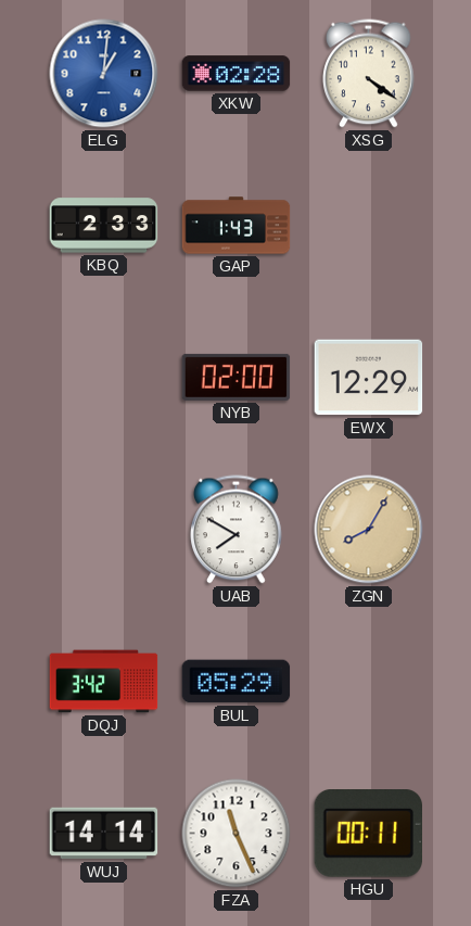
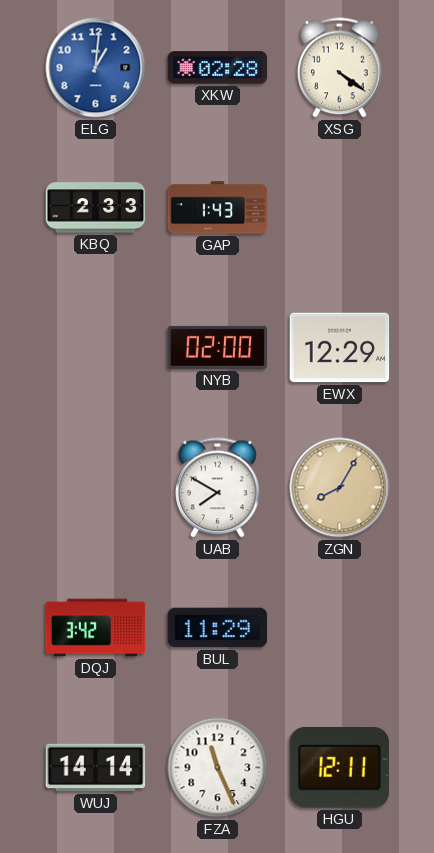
BUL: 05:29 -> 11:29
HGU: 00:11 -> 12:11
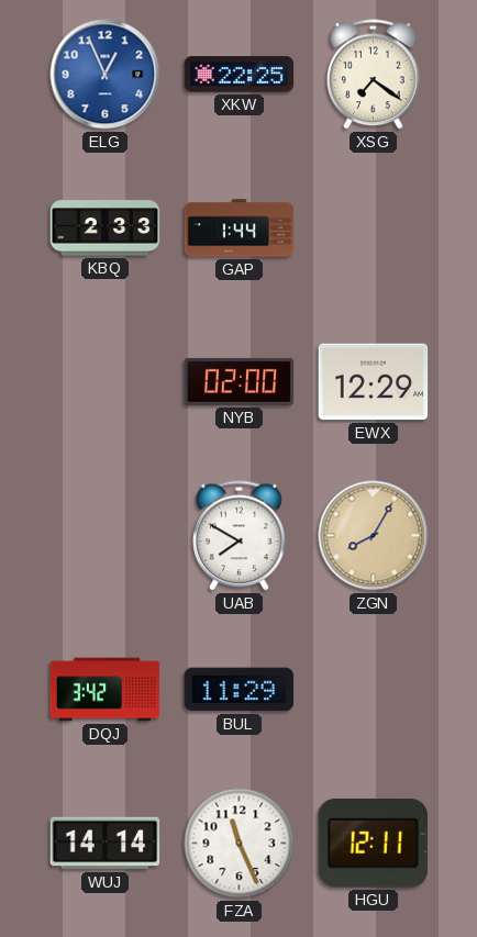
ELG: 1:01 -> 12:56
XKW: 02:28 -> 22:25
XSG: 4:21 -> 7:21
GAP: 1:43 -> 1:44
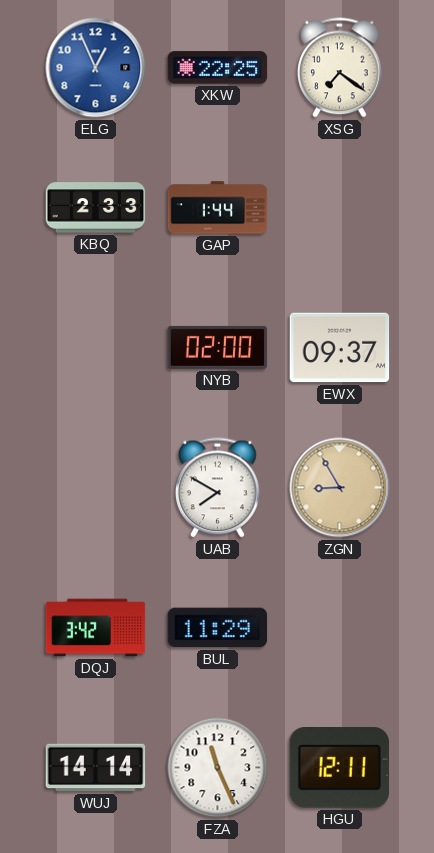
EWX: 12:29 -> 09:37
ZGN: 8:05 -> 8:55
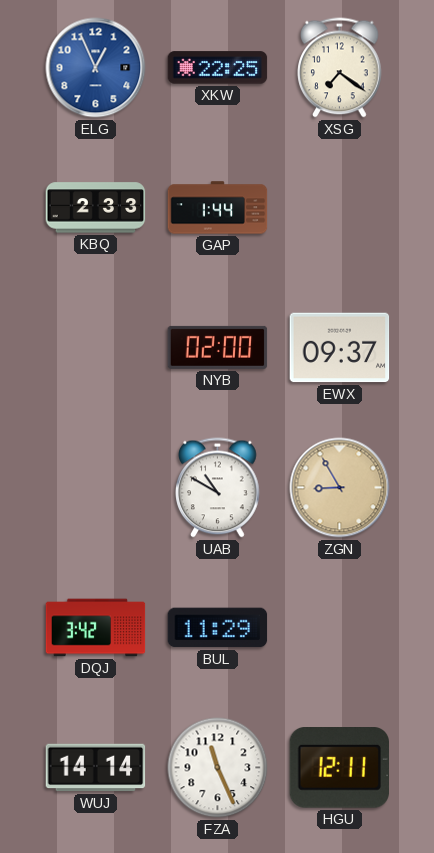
UAB: 7:50 -> 10:50
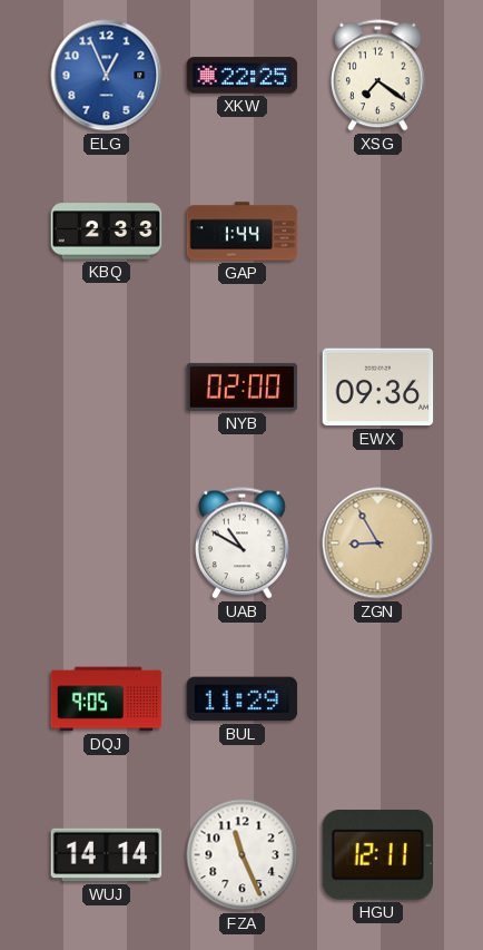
EWX: 09:37 -> 09:36
DQJ: 3:42 -> 9:05
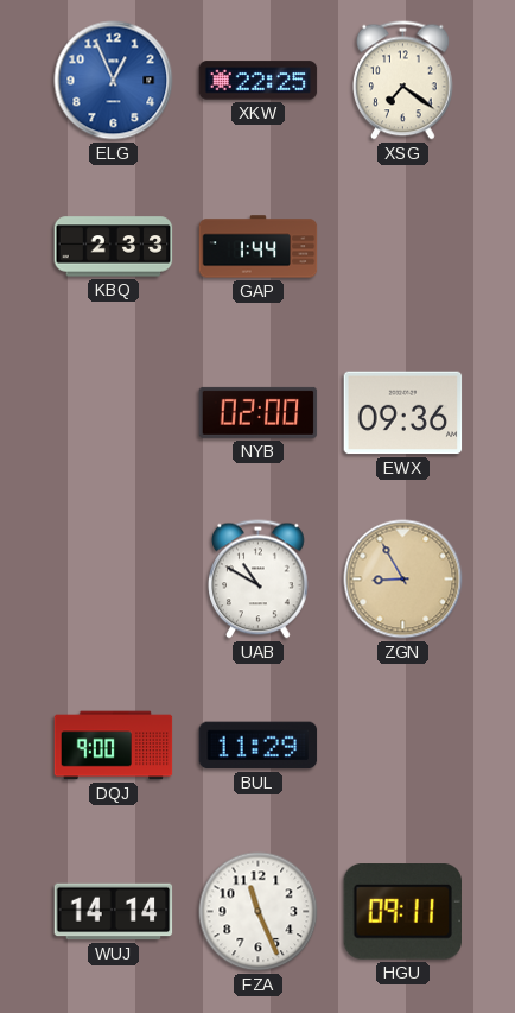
DQJ: 9:05 -> 9:00
HGU: 12:11 -> 09:11
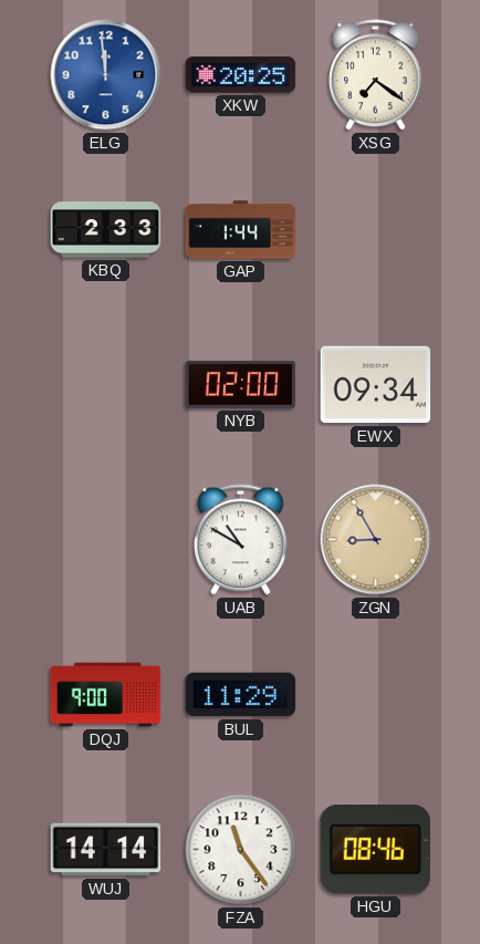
ELG: 12:56 -> 11:59
XKW: 22:25 -> 20:25
EWX: 09:36 -> 09:34
FZA: 11:26 -> 11:24
HGU: 09:11 -> 08:46
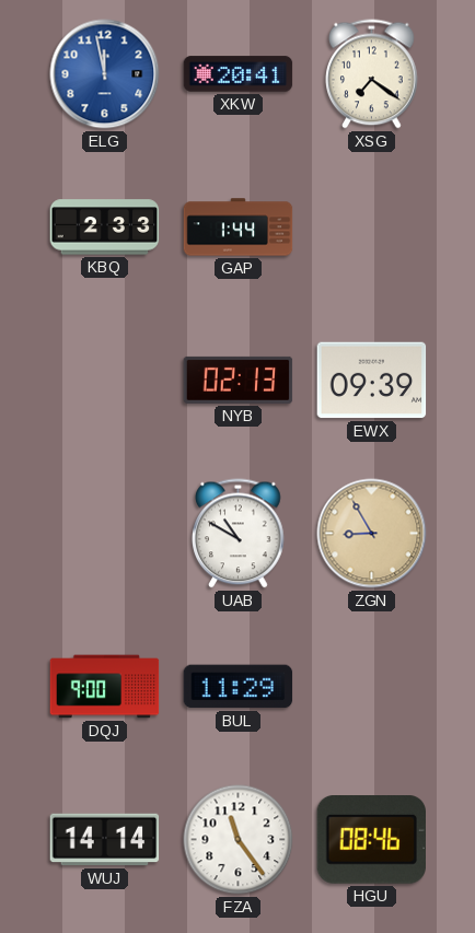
ELG: 11:59 -> 11:58
XKW: 20:25 -> 20:41
NYB: 02:00 -> 02:13
EWX: 09:34 -> 09:39
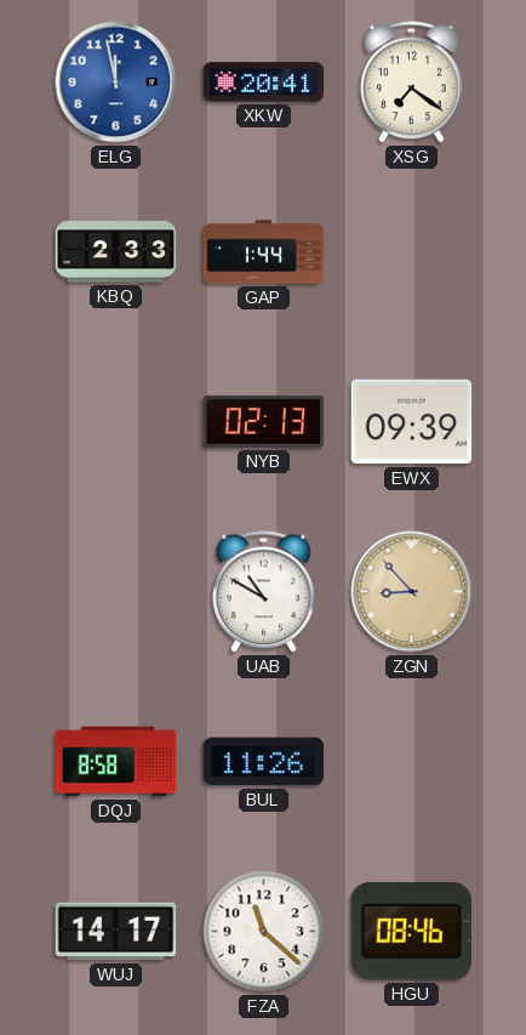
ZGN: 8:55 -> 8:53
DQJ: 9:00 -> 8:58
BUL: 11:29 -> 11:26
WUJ: 14:14 -> 14:17
FZA: 11:24 -> 11:22
